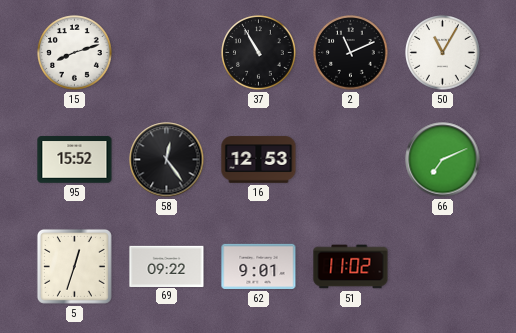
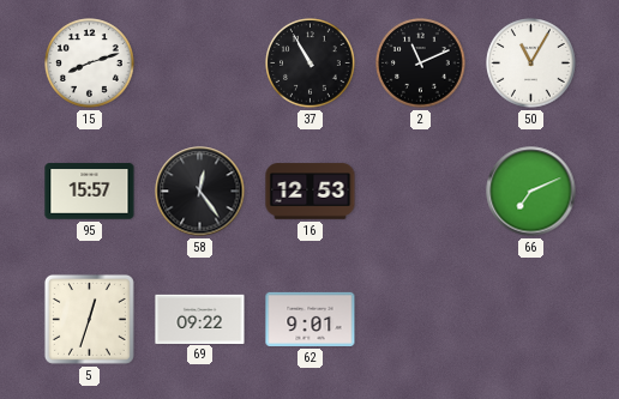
95: 15:52 -> 15:57
51: 11:02 -> none
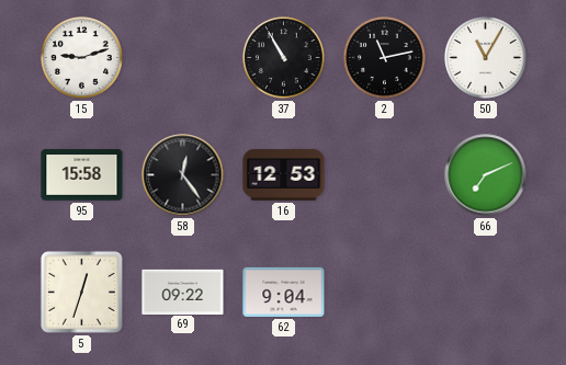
15: 8:12 -> 9:12
2: 11:11 -> 11:13
95: 15:57 -> 15:58
62: 9:01 -> 9:04
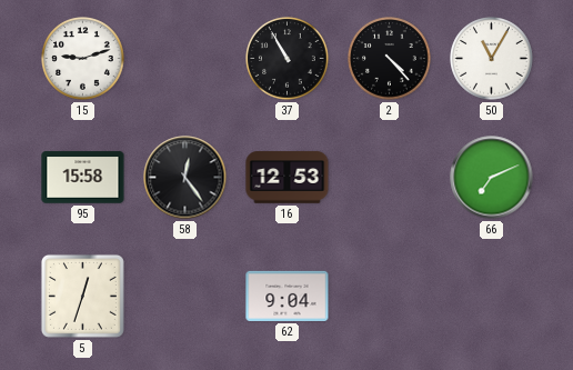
2: 11:13 -> 4:23
69: 09:22 -> none
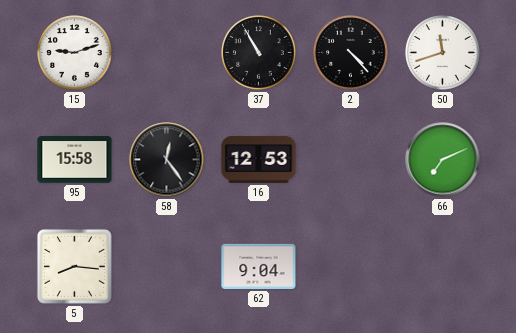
50: 11:05 -> 11:42
5: 12:33 -> 8:16
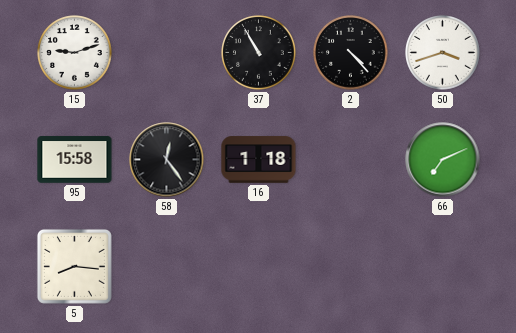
50: 11:42 -> 3:42
16: 12:53 -> 1:18
62: 9:04 -> none
